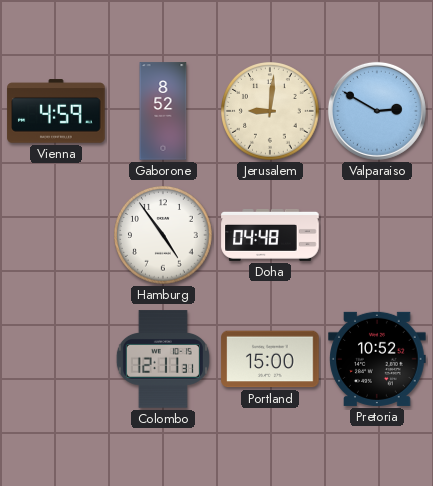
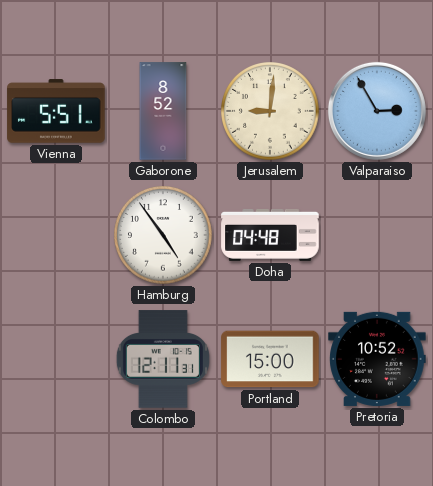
Vienna: 4:59 -> 5:51
Valparaiso: 2:50 -> 2:55
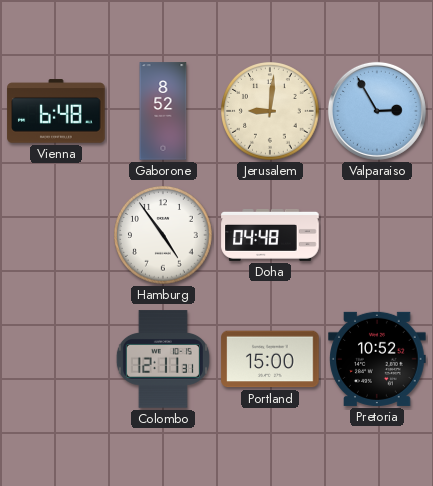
Vienna: 5:51 -> 6:48
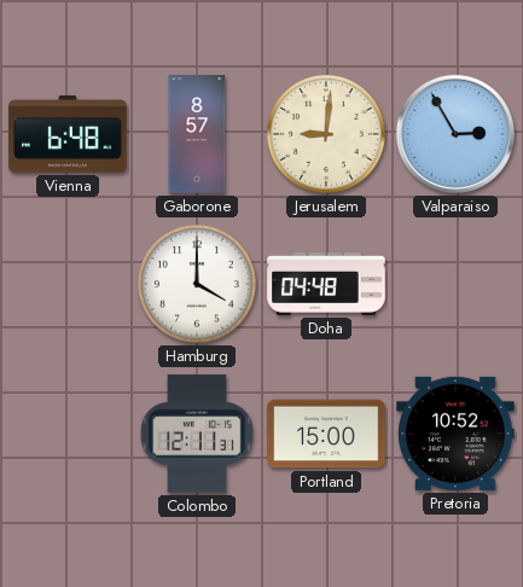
Gaborone: 8:52 -> 8:57
Hamburg: 4:54 -> 4:00
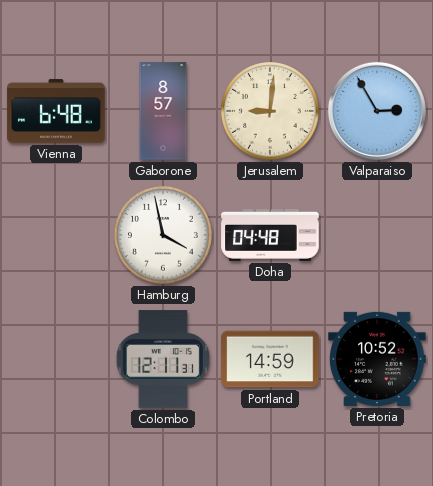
Hamburg: 4:00 -> 3:58
Portland: 15:00 -> 14:59
